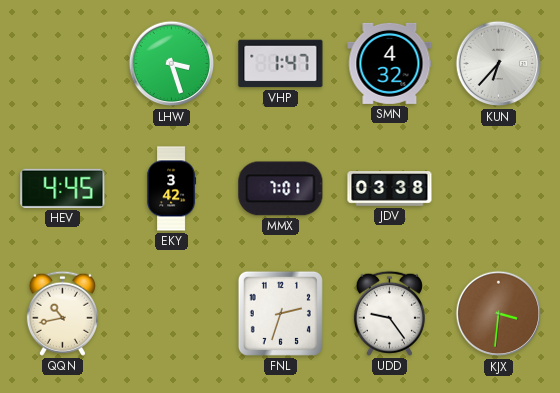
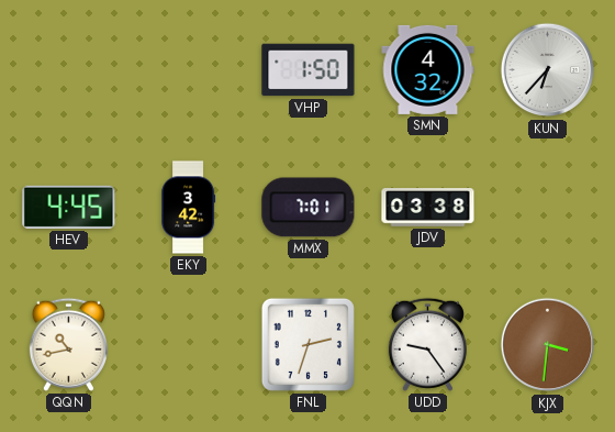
LHW: 3:27 -> none
VHP: 1:47 -> 1:50
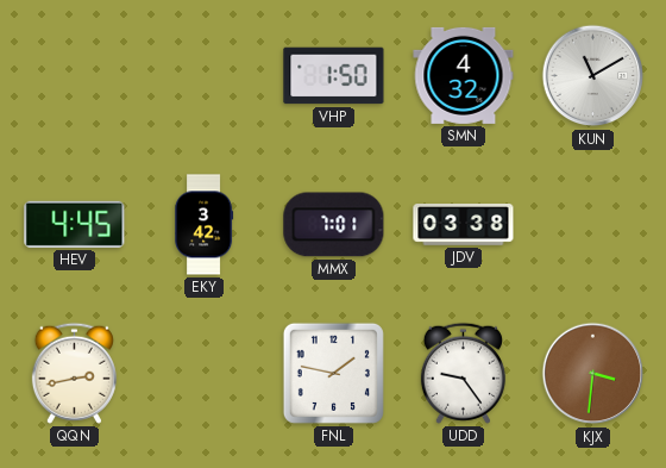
KUN: 6:37 -> 11:10
QQN: 10:43 -> 2:43
FNL: 2:33 -> 1:47
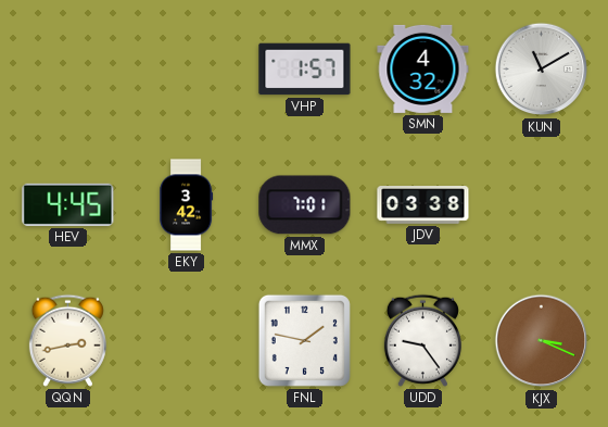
VHP: 1:50 -> 1:57
KJX: 3:31 -> 3:19
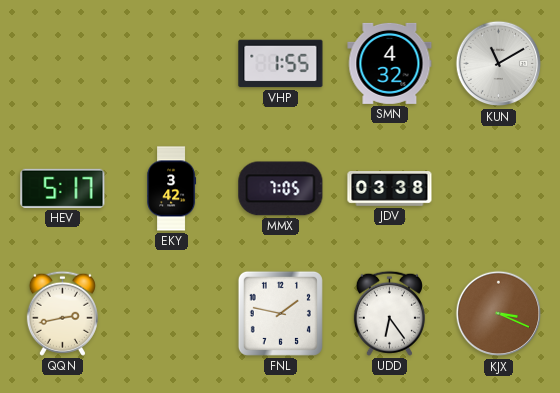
VHP: 1:57 -> 1:55
HEV: 4:45 -> 5:17
MMX: 7:01 -> 7:05
UDD: 9:24 -> 6:24
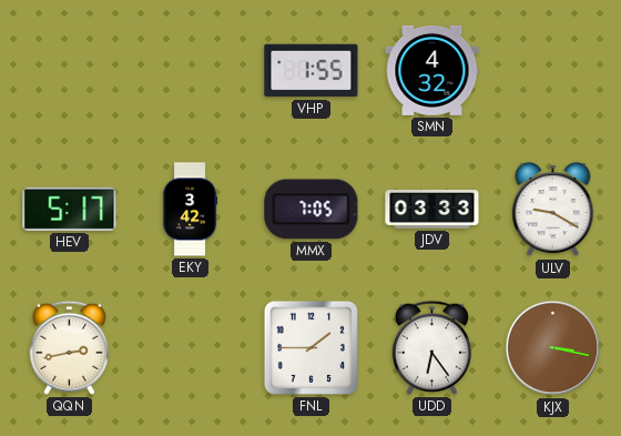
KUN: 11:10 -> none
JDV: 03:38 -> 03:33
ULV: none -> 9:20
FNL: 1:47 -> 1:45
KJX: 3:19 -> 3:17
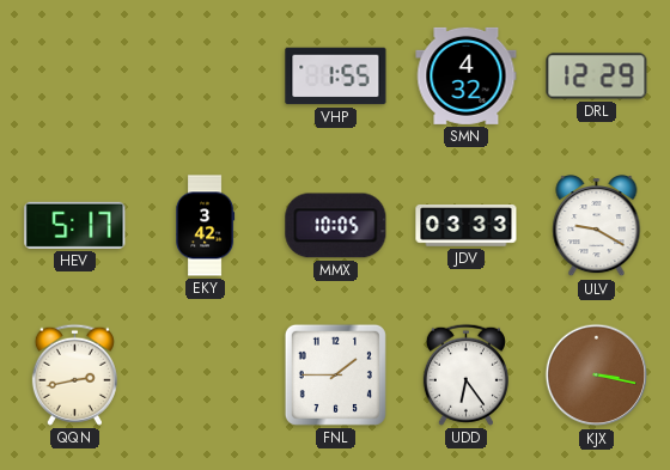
DRL: none -> 12:29
MMX: 7:05 -> 10:05
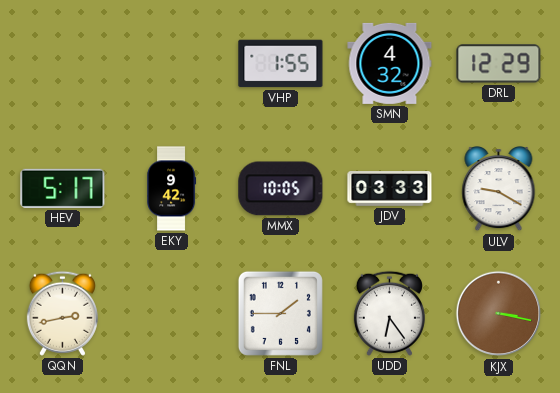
EKY: 3:42 -> 9:42
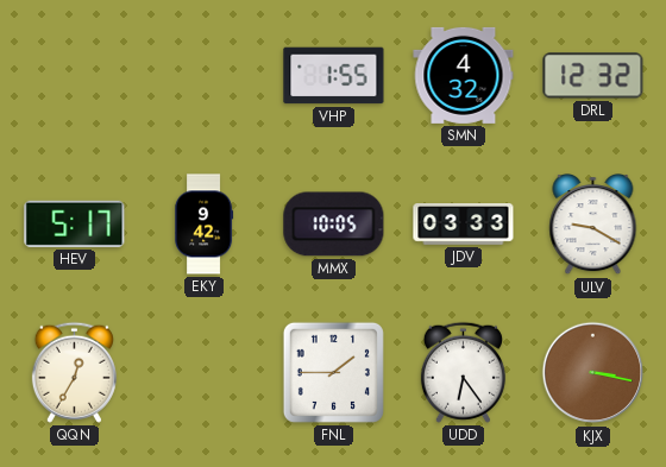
DRL: 12:29 -> 12:32
QQN: 2:43 -> 12:35
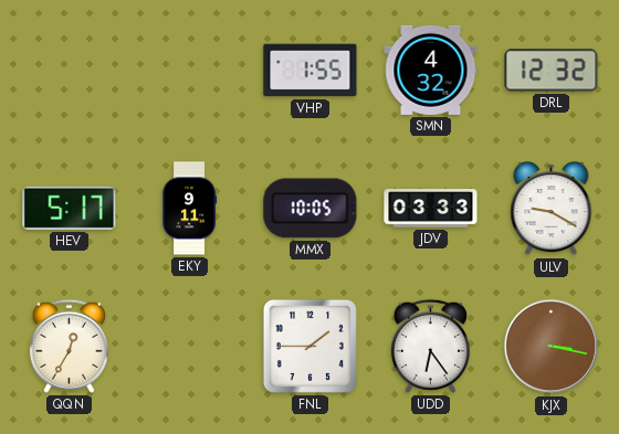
EKY: 9:42 -> 9:11
